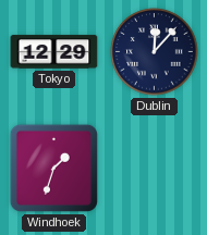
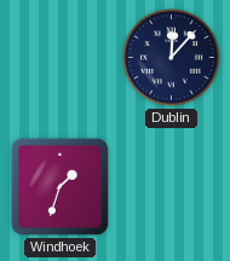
Tokyo: 12:29 -> none
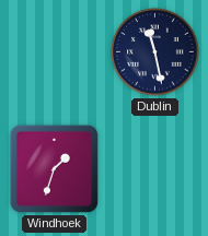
Dublin: 12:07 -> 11:28
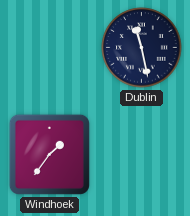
Windhoek: 1:33 -> 1:36
